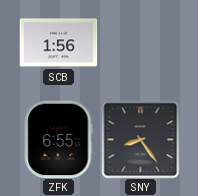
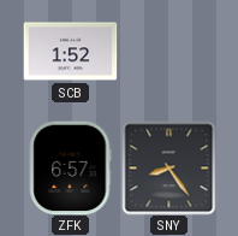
SCB: 1:56 -> 1:52
ZFK: 6:55 -> 6:57
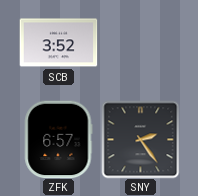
SCB: 1:52 -> 3:52
SNY: 8:24 -> 2:24
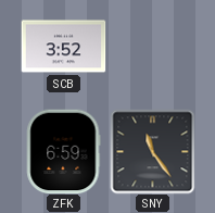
ZFK: 6:57 -> 6:59
SNY: 2:24 -> 11:24
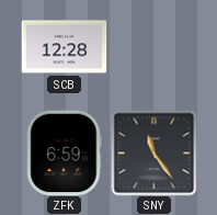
SCB: 3:52 -> 12:28
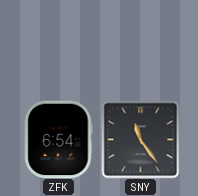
SCB: 12:28 -> none
ZFK: 6:59 -> 6:54
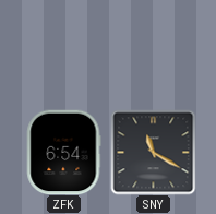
SNY: 11:24 -> 11:20
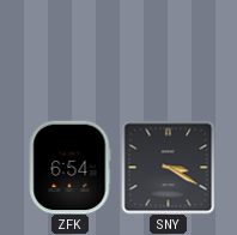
SNY: 11:20 -> 3:20
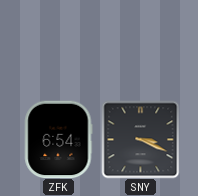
SNY: 3:20 -> 3:19
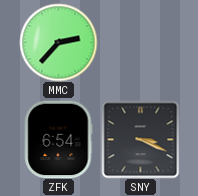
MMC: none -> 2:37
